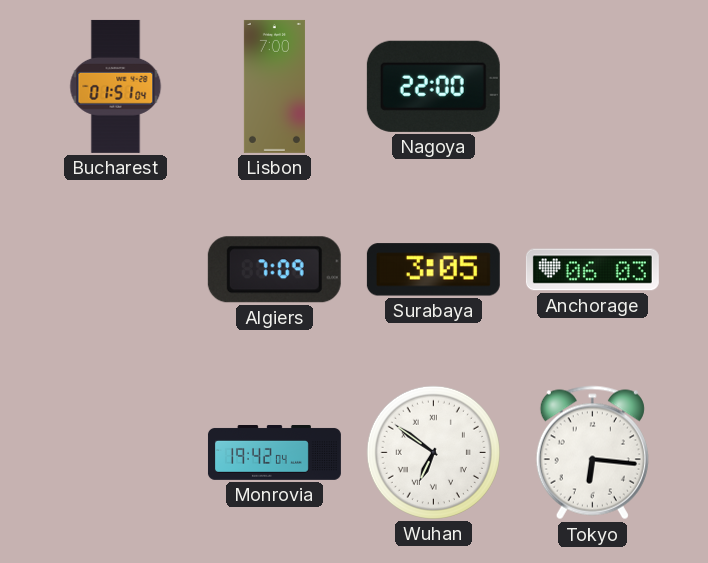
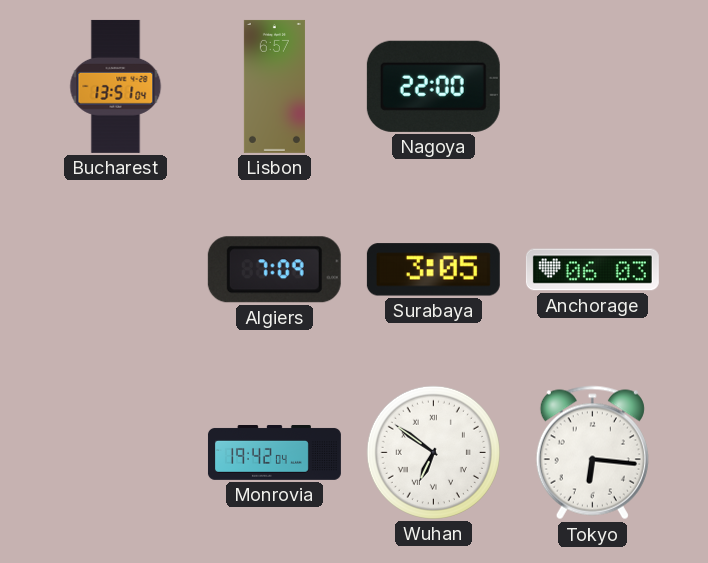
Bucharest: 01:51 -> 13:51
Lisbon: 7:00 -> 6:57
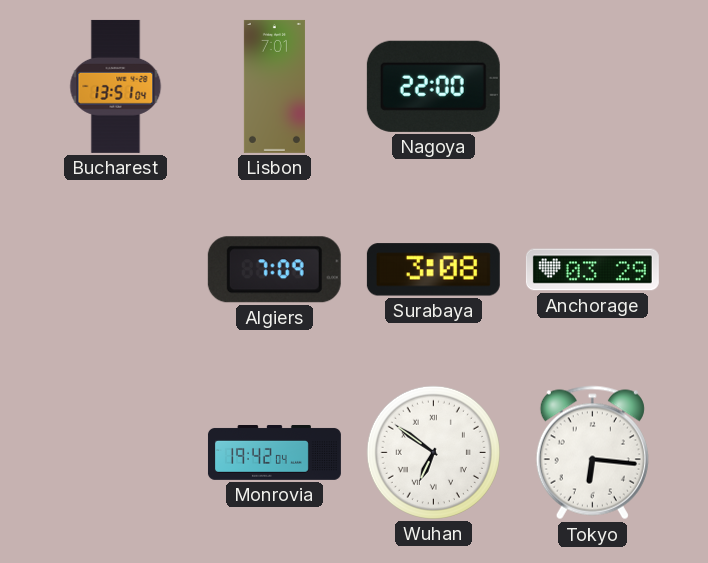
Lisbon: 6:57 -> 7:01
Surabaya: 3:05 -> 3:08
Anchorage: 06:03 -> 03:29
